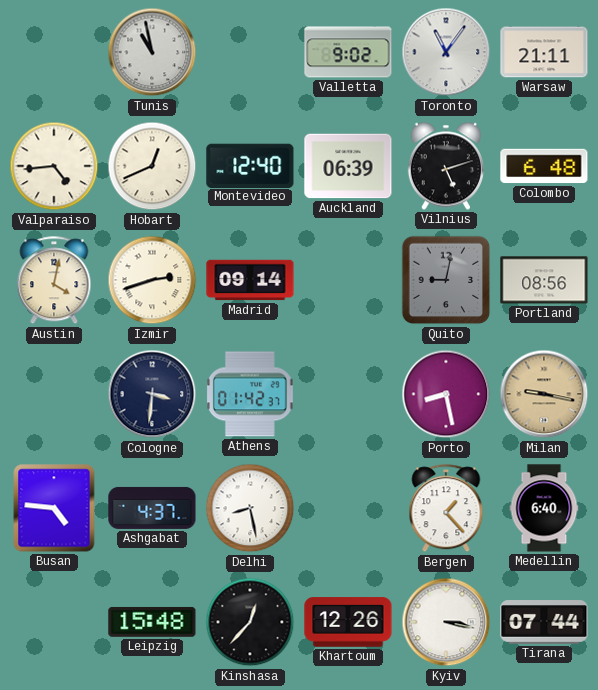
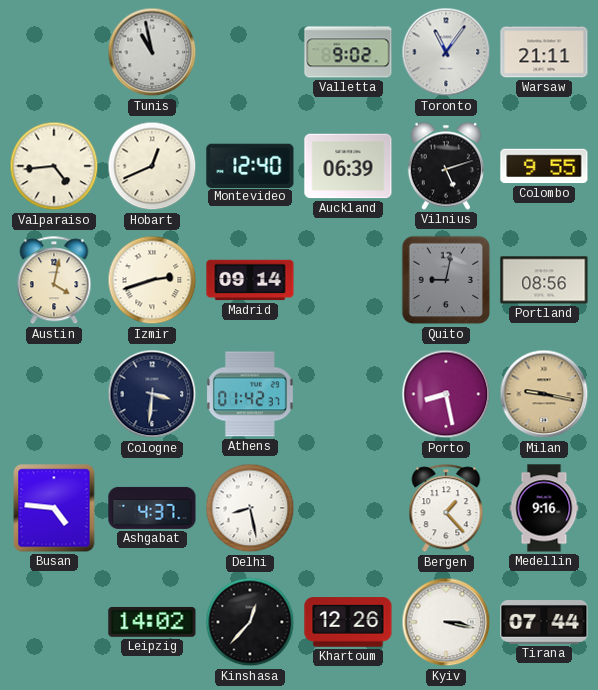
Colombo: 6:48 -> 9:55
Medellin: 6:40 -> 9:16
Leipzig: 15:48 -> 14:02
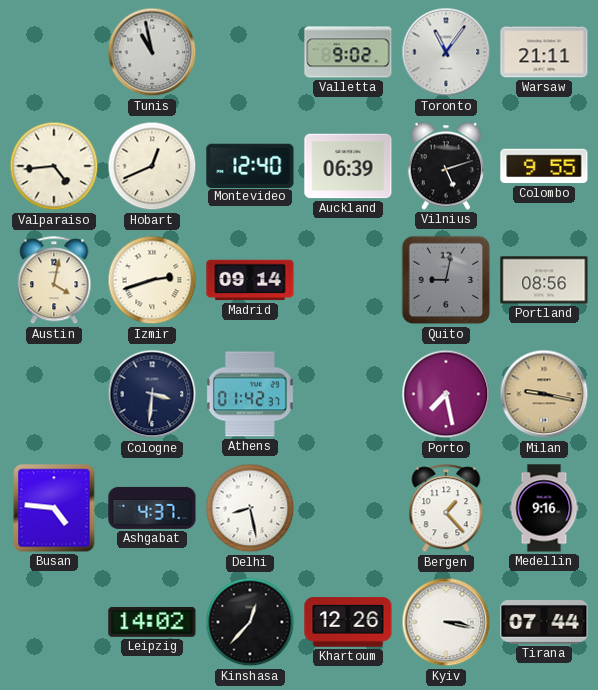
Porto: 8:28 -> 7:28
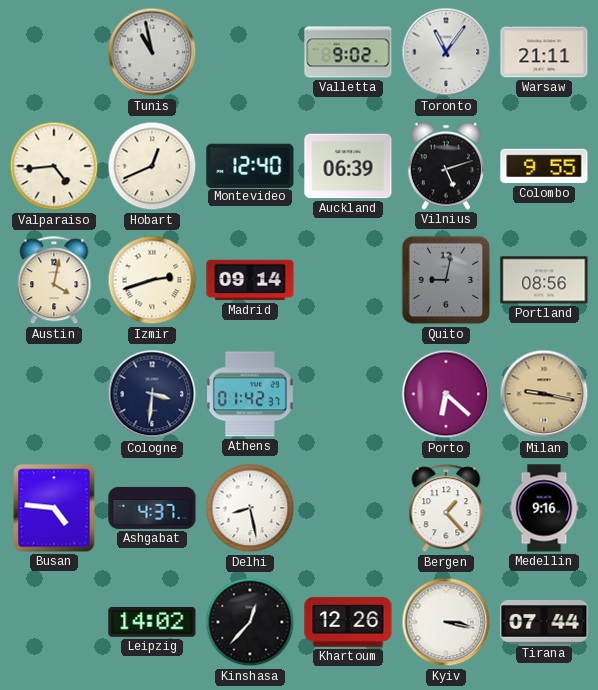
Porto: 7:28 -> 6:22
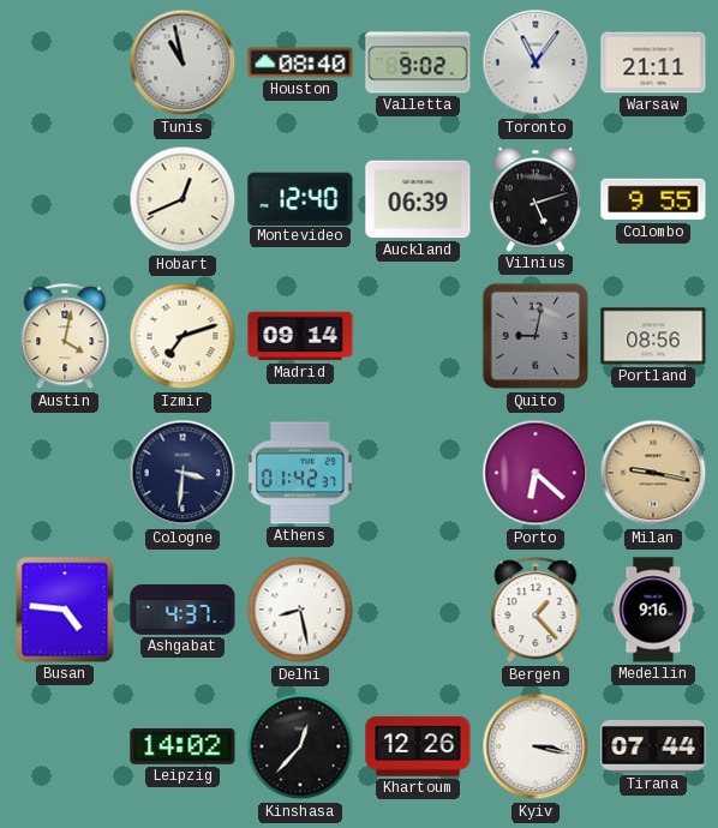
Houston: none -> 08:40
Valparaiso: 4:44 -> none
Izmir: 2:42 -> 7:12
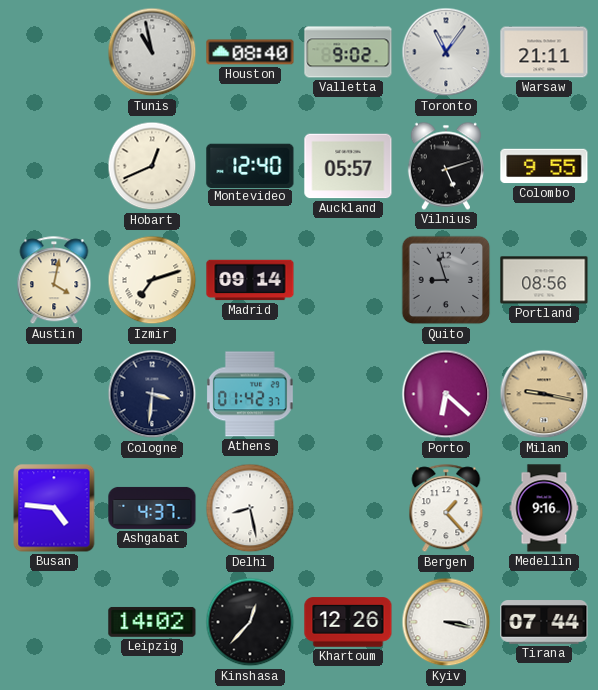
Auckland: 06:39 -> 05:57
Quito: 9:02 -> 8:57
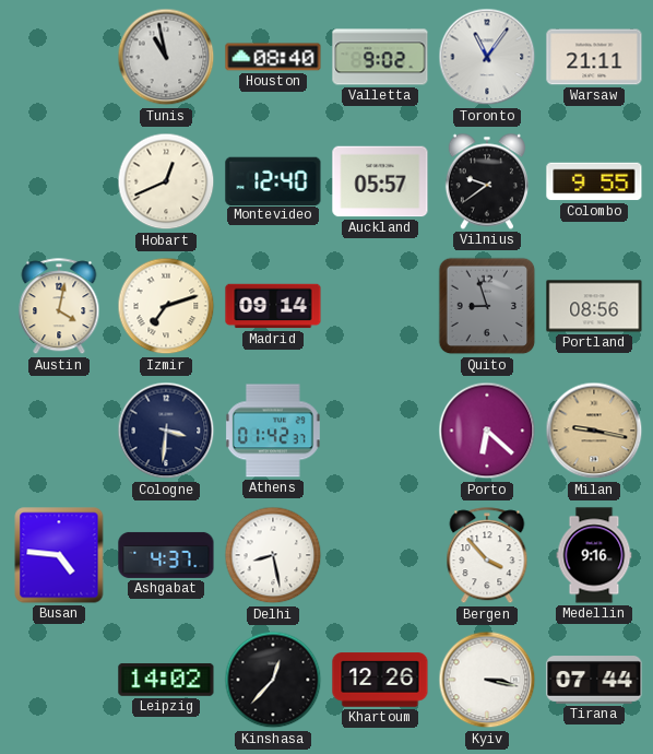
Vilnius: 5:12 -> 9:39
Bergen: 1:23 -> 3:53
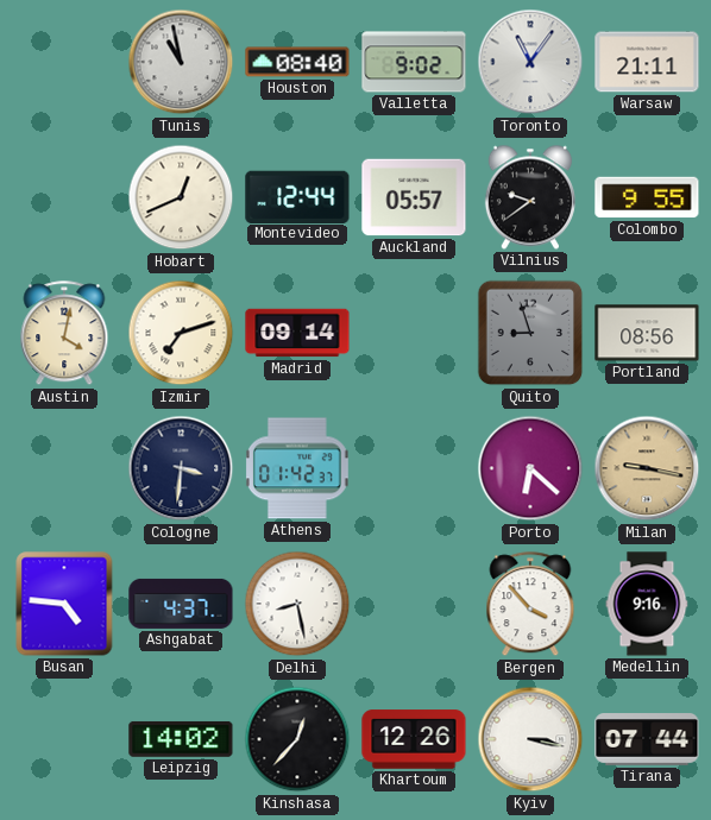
Montevideo: 12:40 -> 12:44
